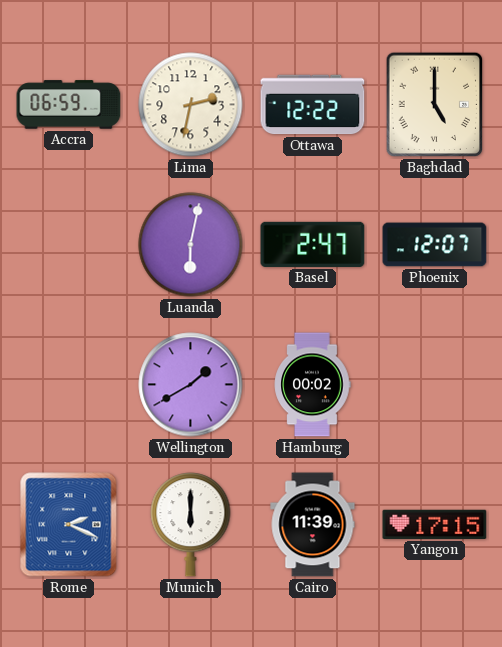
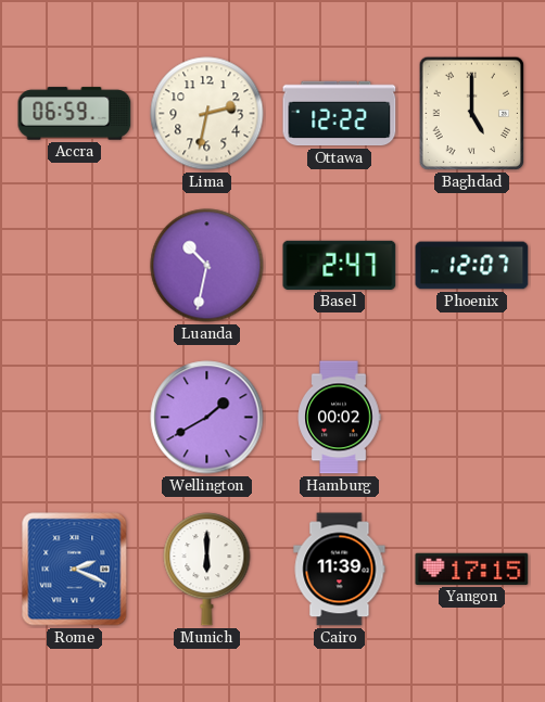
Luanda: 6:02 -> 10:32
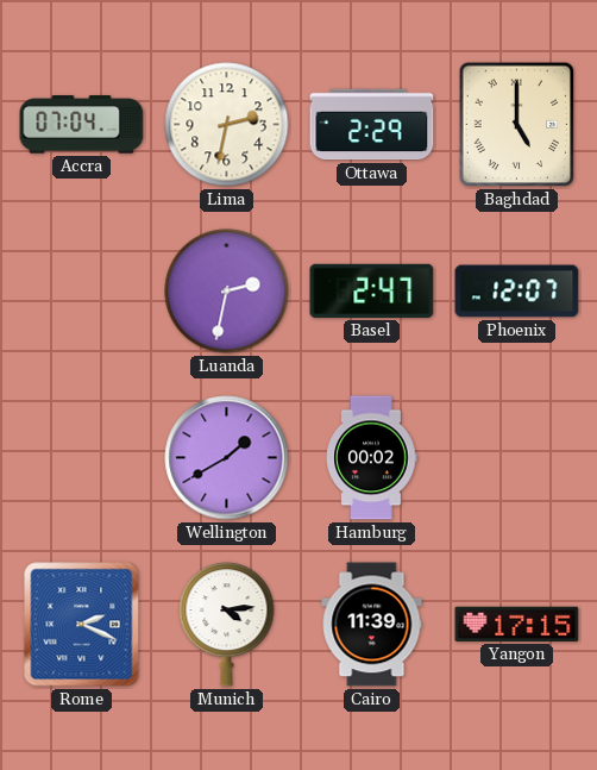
Accra: 06:59 -> 07:04
Ottawa: 12:22 -> 2:29
Luanda: 10:32 -> 2:32
Munich: 6:00 -> 4:14
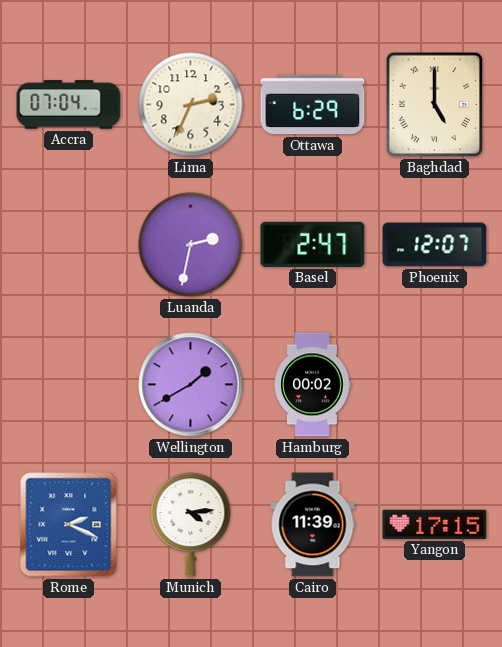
Lima: 2:32 -> 2:34
Ottawa: 2:29 -> 6:29
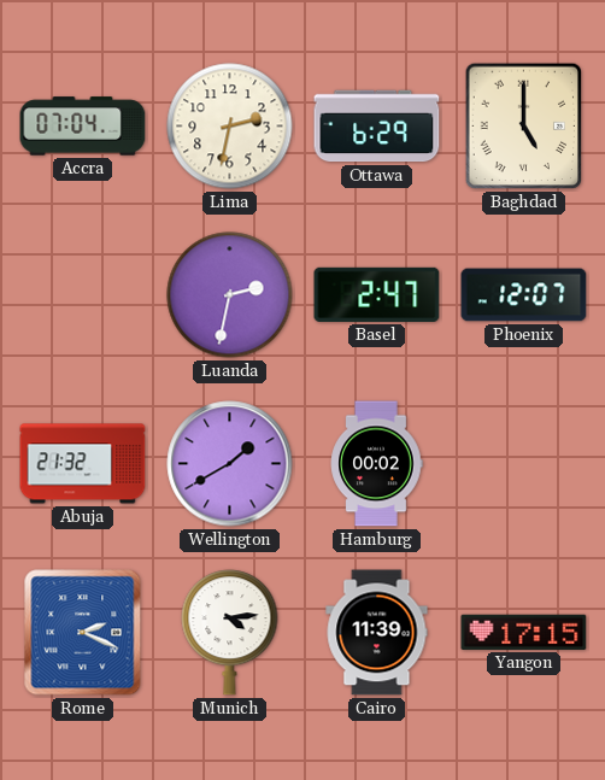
Lima: 2:34 -> 2:32
Abuja: none -> 21:32
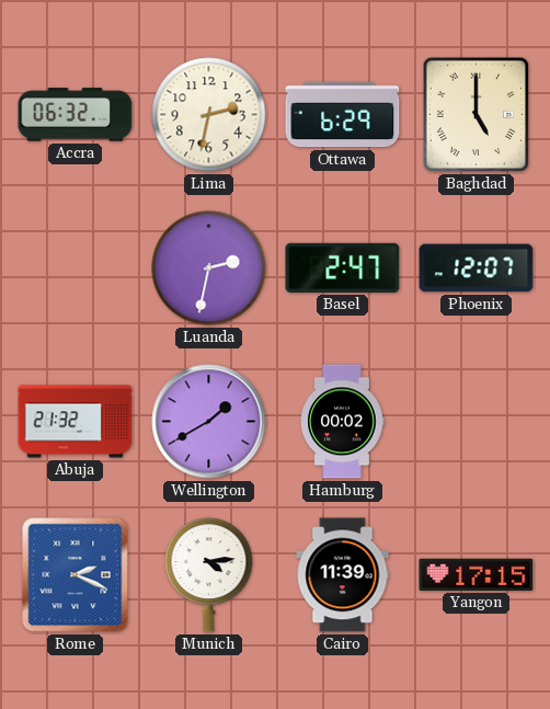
Accra: 07:04 -> 06:32
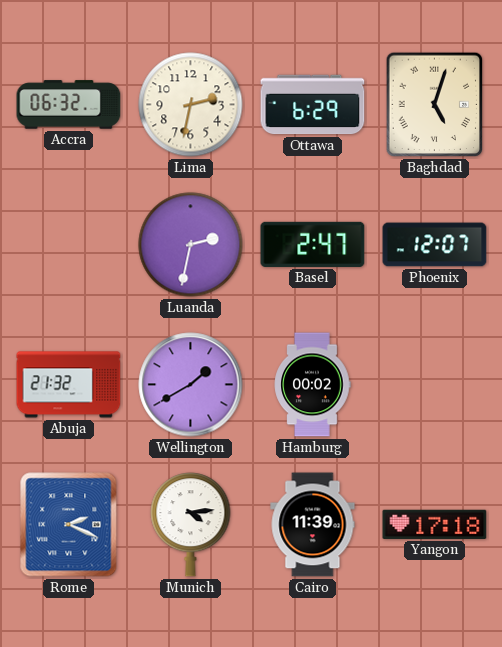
Baghdad: 5:00 -> 5:03
Yangon: 17:15 -> 17:18
